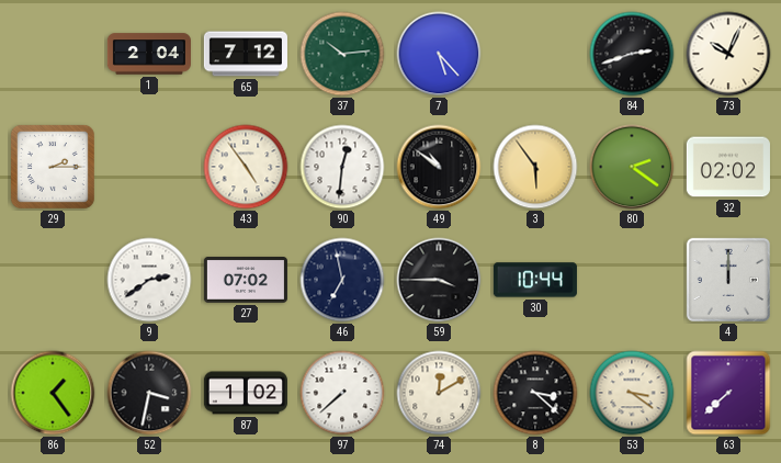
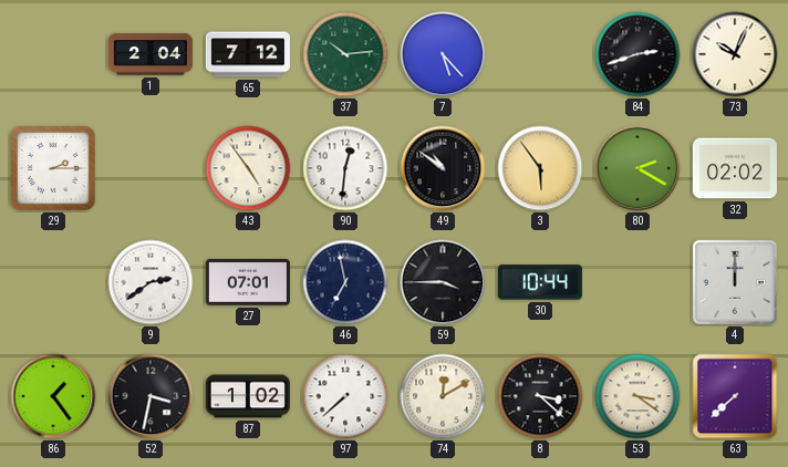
80: 2:21 -> 2:20
27: 07:02 -> 07:01
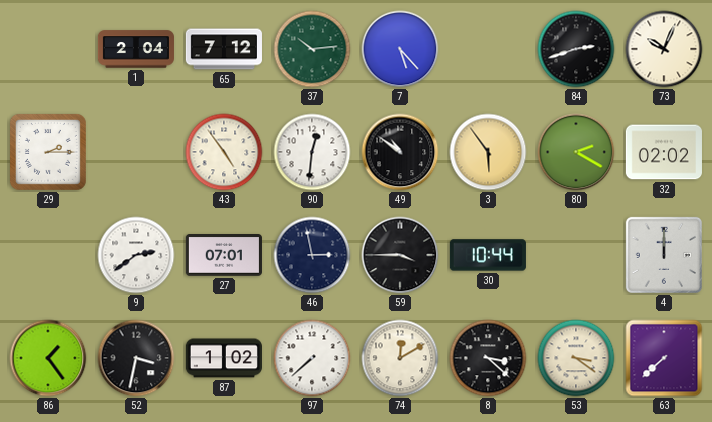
46: 6:58 -> 2:58
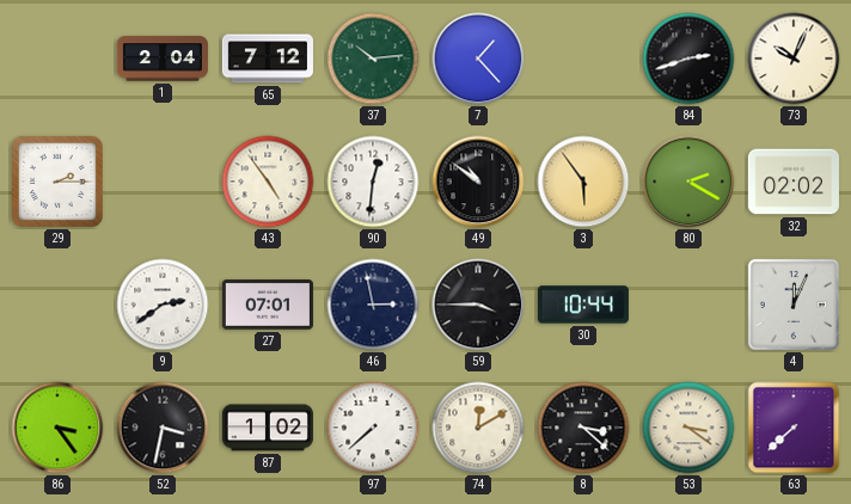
7: 5:23 -> 1:23
4: 12:00 -> 12:04
86: 1:24 -> 3:24
